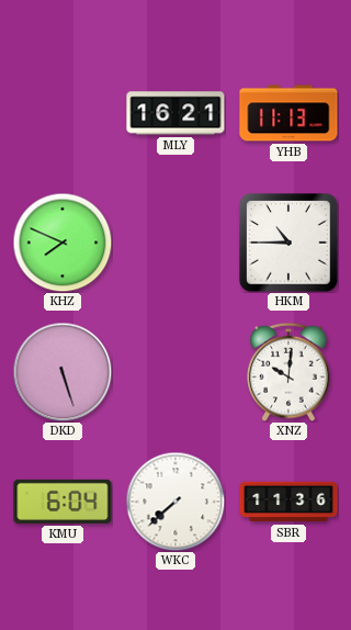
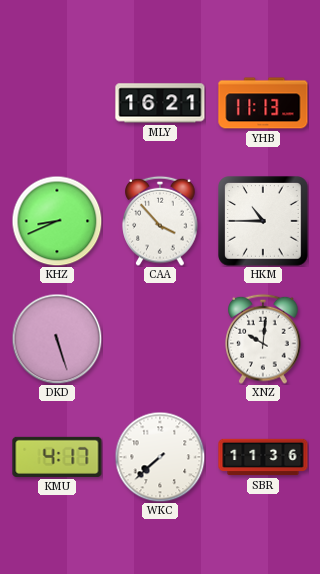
KHZ: 7:49 -> 8:41
CAA: none -> 3:53
KMU: 6:04 -> 4:17
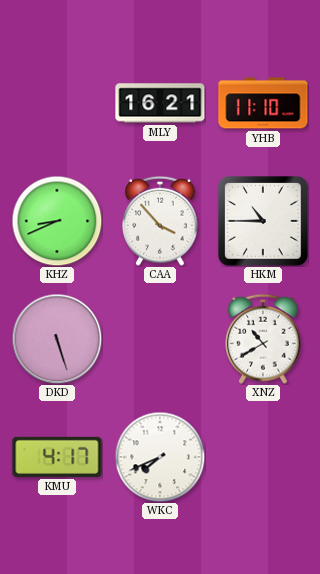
YHB: 11:13 -> 11:10
XNZ: 10:01 -> 10:40
WKC: 7:38 -> 7:41
SBR: 11:36 -> none
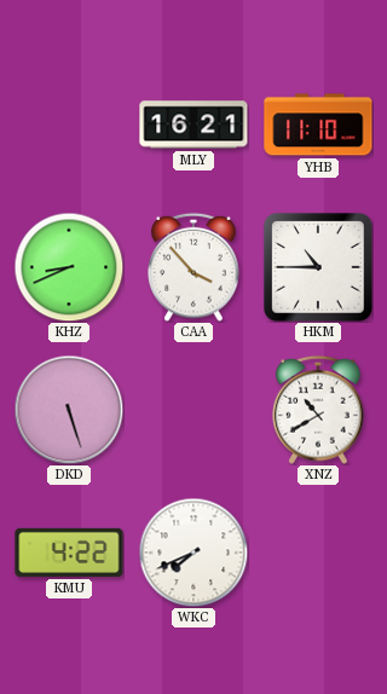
KMU: 4:17 -> 4:22
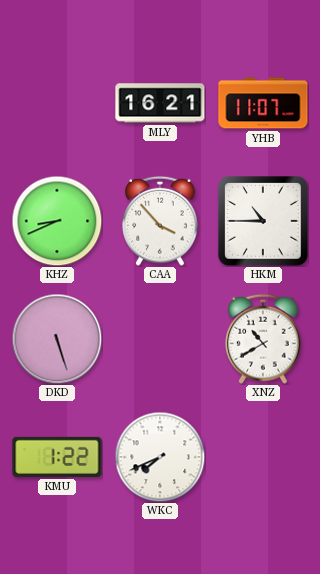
YHB: 11:10 -> 11:07
KMU: 4:22 -> 1:22
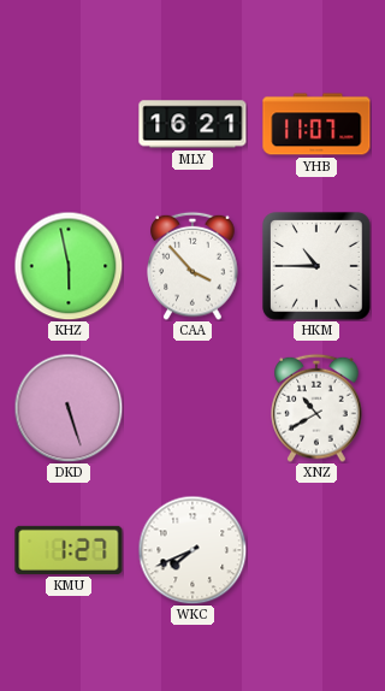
KHZ: 8:41 -> 5:58
KMU: 1:22 -> 1:27
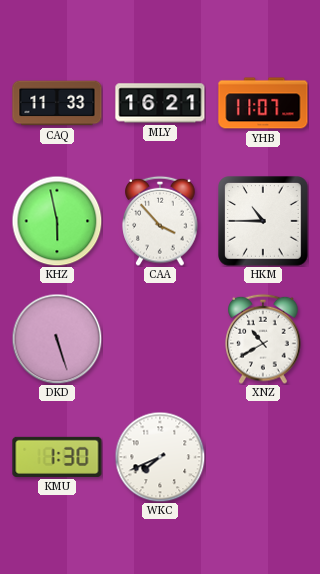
CAQ: none -> 11:33
KMU: 1:27 -> 1:30
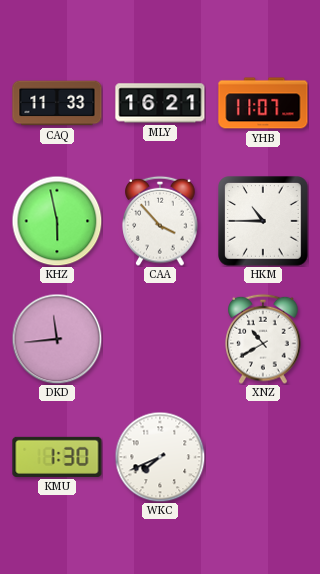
DKD: 5:27 -> 11:44
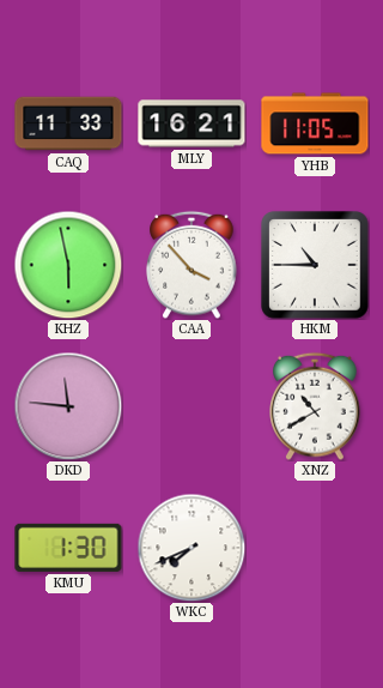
YHB: 11:07 -> 11:05
DKD: 11:44 -> 11:46
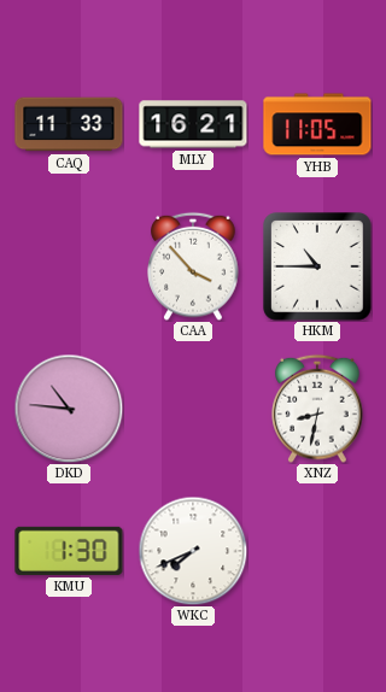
KHZ: 5:58 -> none
DKD: 11:46 -> 10:46
XNZ: 10:40 -> 8:32
